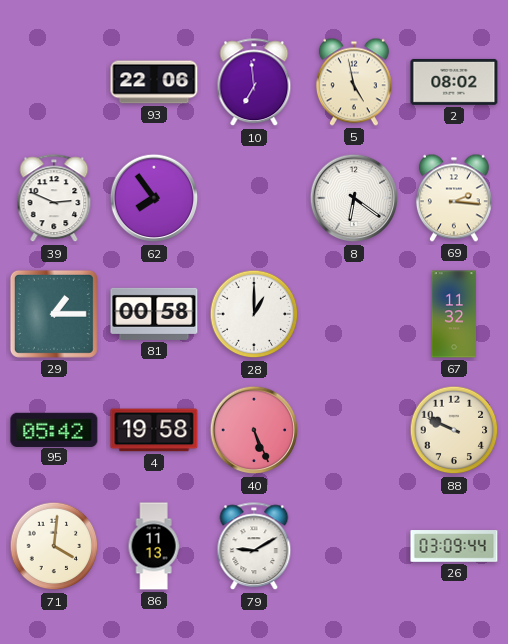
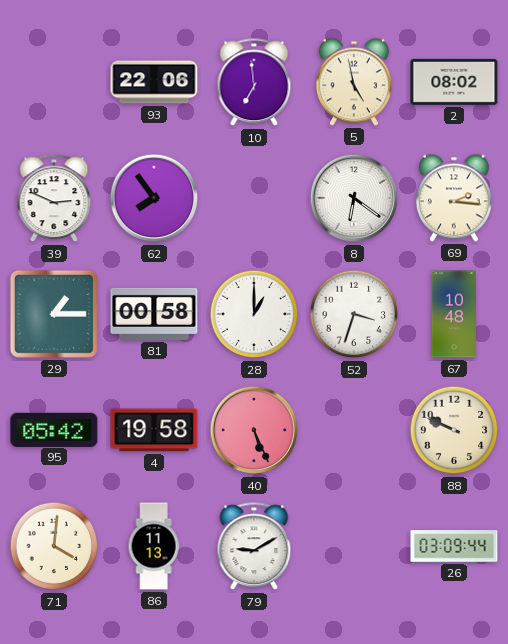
52: none -> 3:33
67: 11:32 -> 10:48
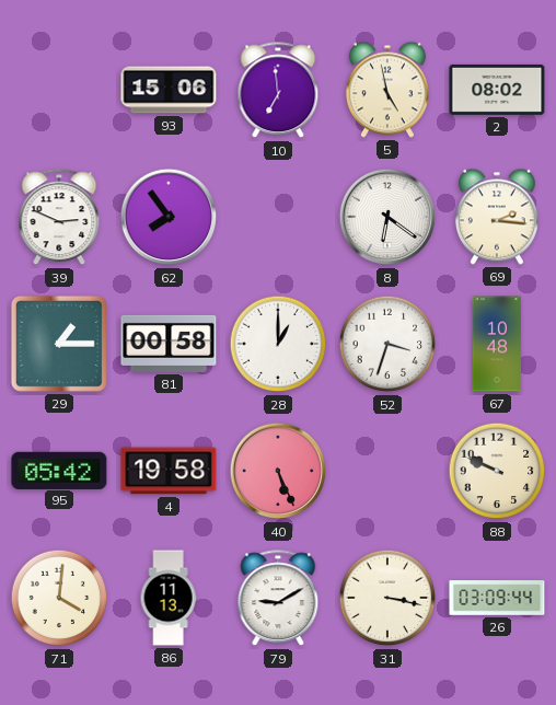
93: 22:06 -> 15:06
31: none -> 3:17
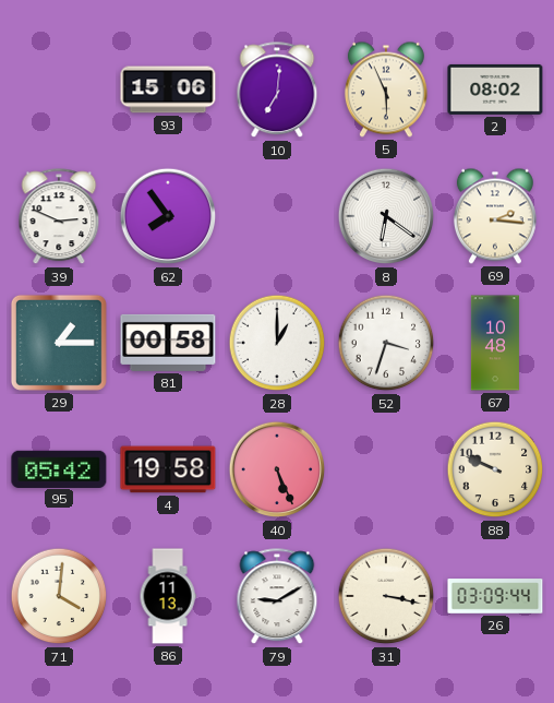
10: 6:59 -> 7:01
5: 4:58 -> 5:56
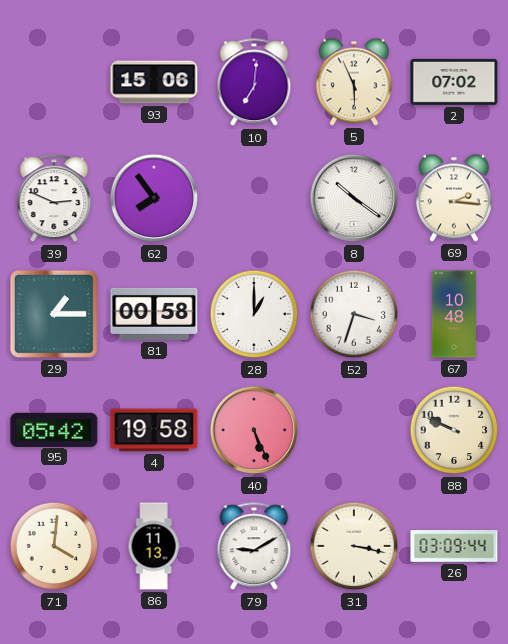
2: 08:02 -> 07:02
8: 6:21 -> 10:21
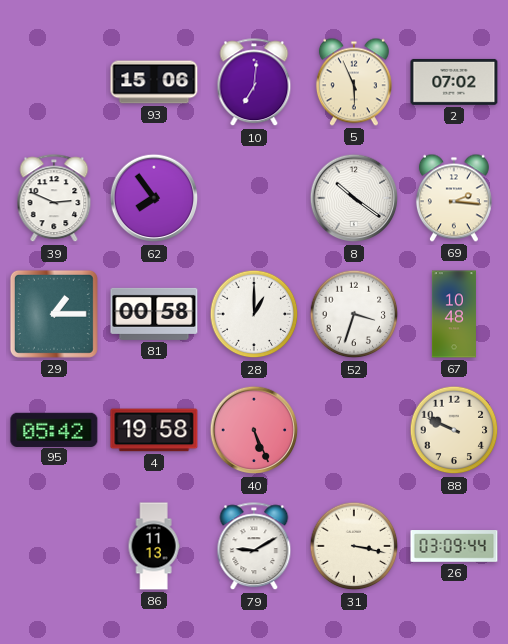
71: 4:01 -> none
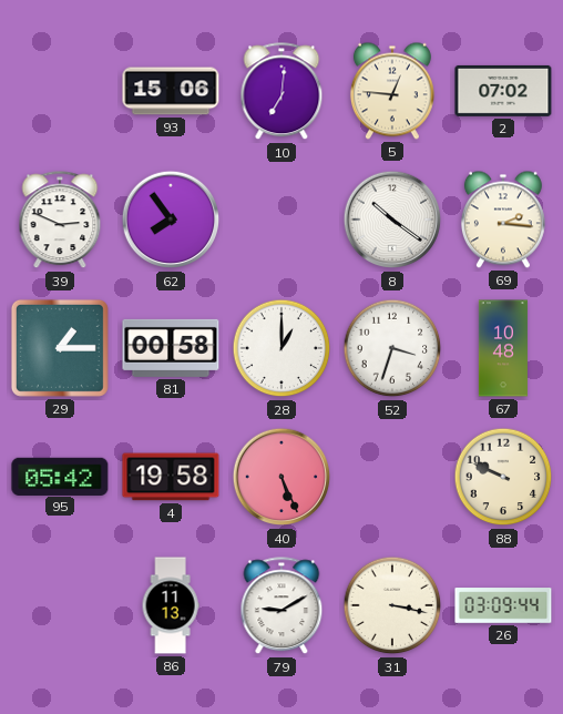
5: 5:56 -> 12:46
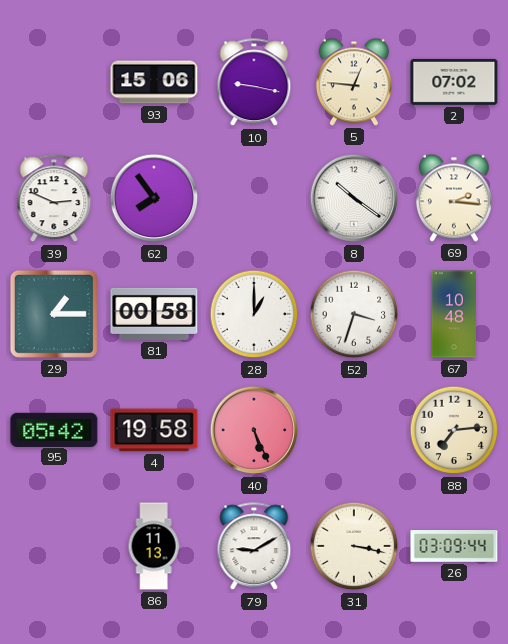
10: 7:01 -> 9:17
88: 9:49 -> 7:14
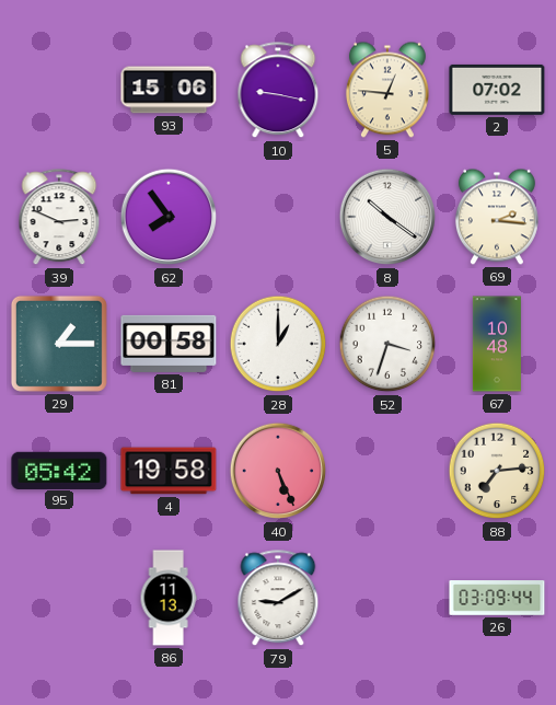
31: 3:17 -> none
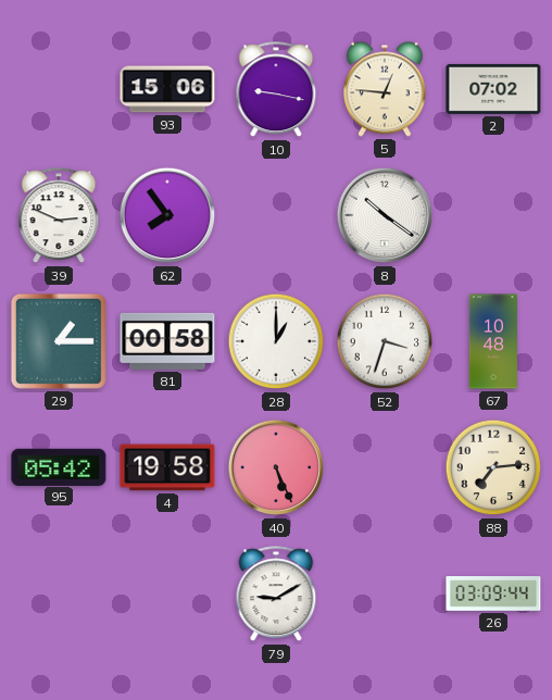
69: 2:16 -> none
86: 11:13 -> none
